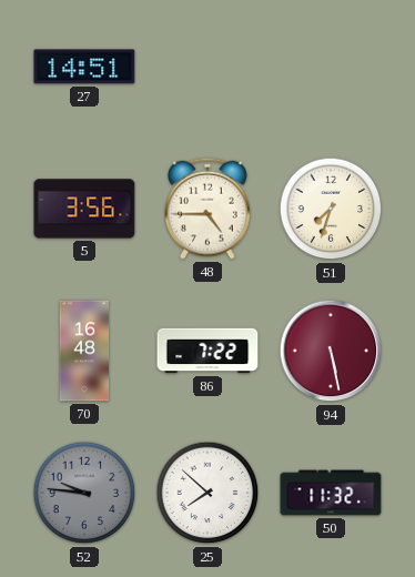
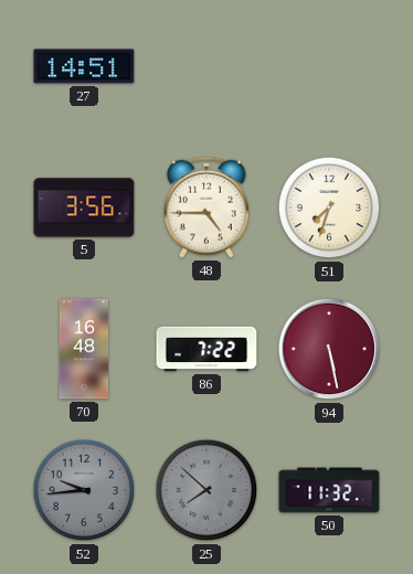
52: 9:46 -> 9:44
25 dial: white -> grey
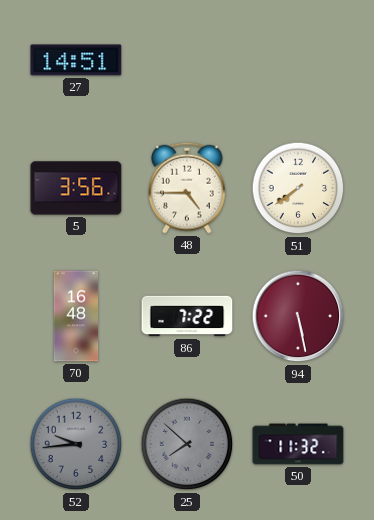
51: 7:33 -> 7:39
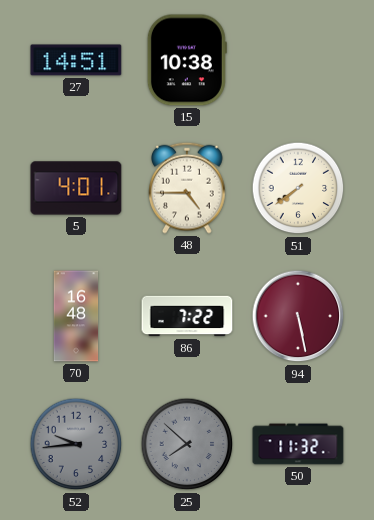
15: none -> 10:38
5: 3:56 -> 4:01
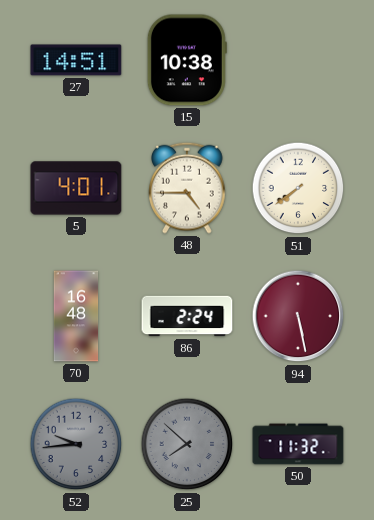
86: 7:22 -> 2:24
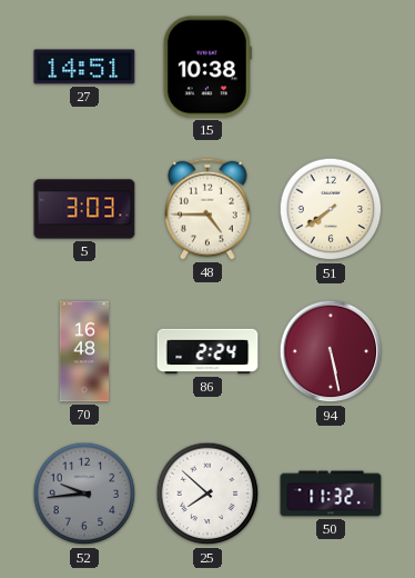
5: 4:01 -> 3:03
25 dial: grey -> white
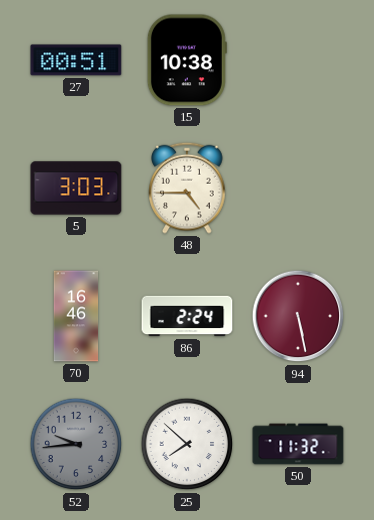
27: 14:51 -> 00:51
51: 7:39 -> none
70: 16:48 -> 16:46
